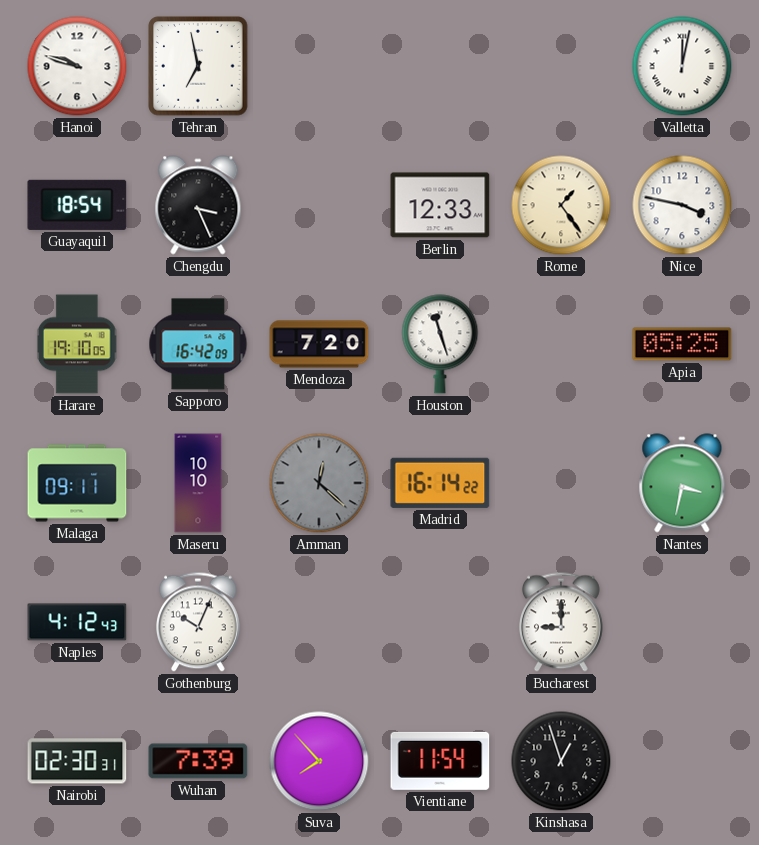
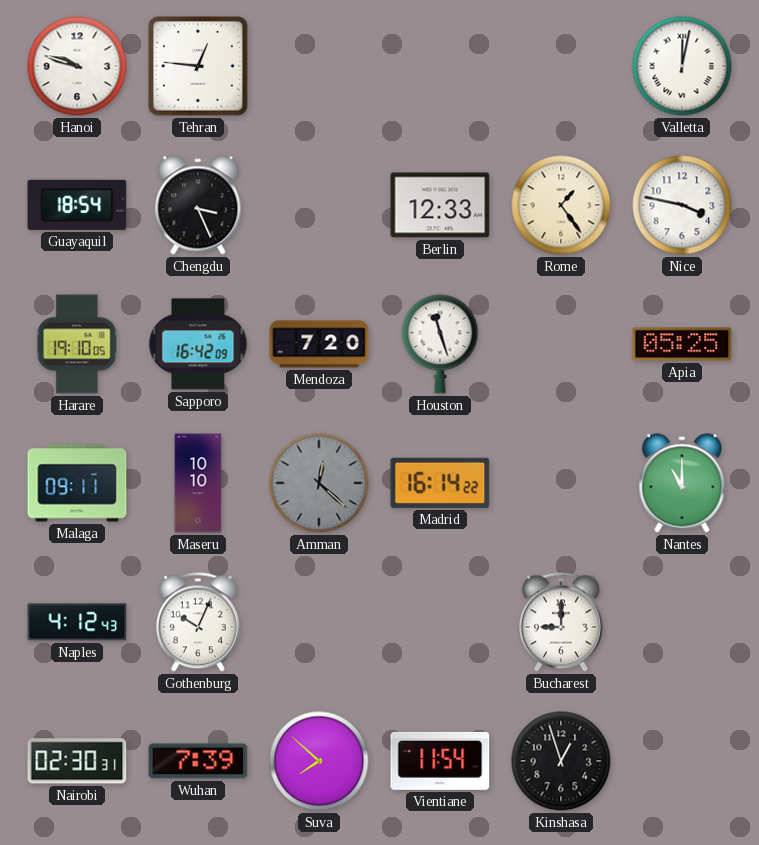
Tehran: 6:58 -> 12:46
Nantes: 3:32 -> 11:00
Suva: 7:53 -> 7:52
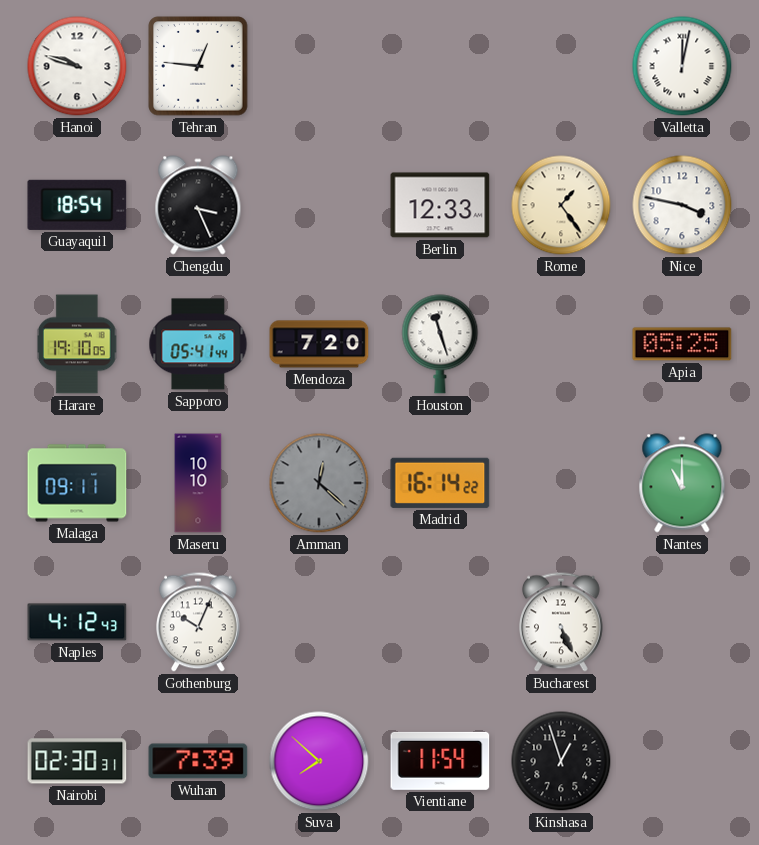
Sapporo: 16:42 -> 05:41
Bucharest: 9:00 -> 5:26
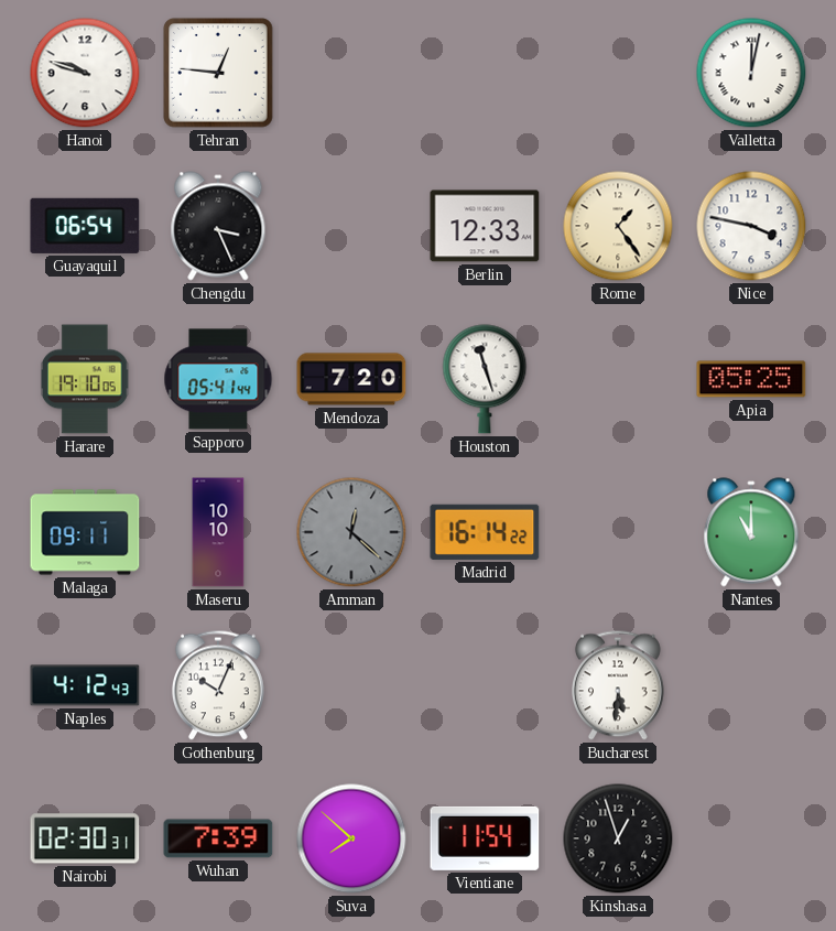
Guayaquil: 18:54 -> 06:54
Bucharest: 5:26 -> 5:31
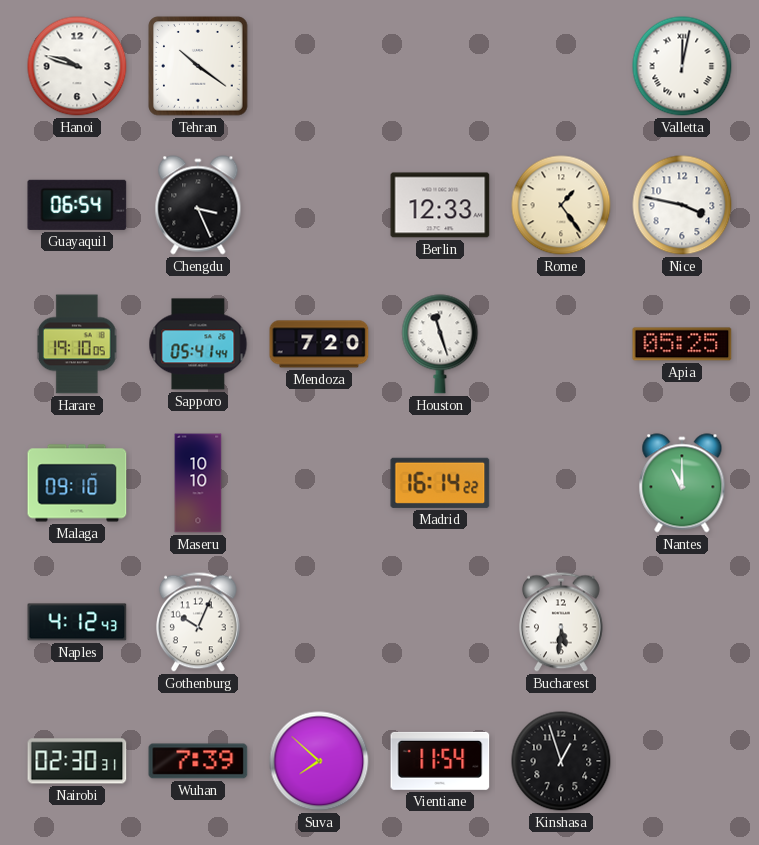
Tehran: 12:46 -> 10:21
Malaga: 09:11 -> 09:10
Amman: 12:22 -> none
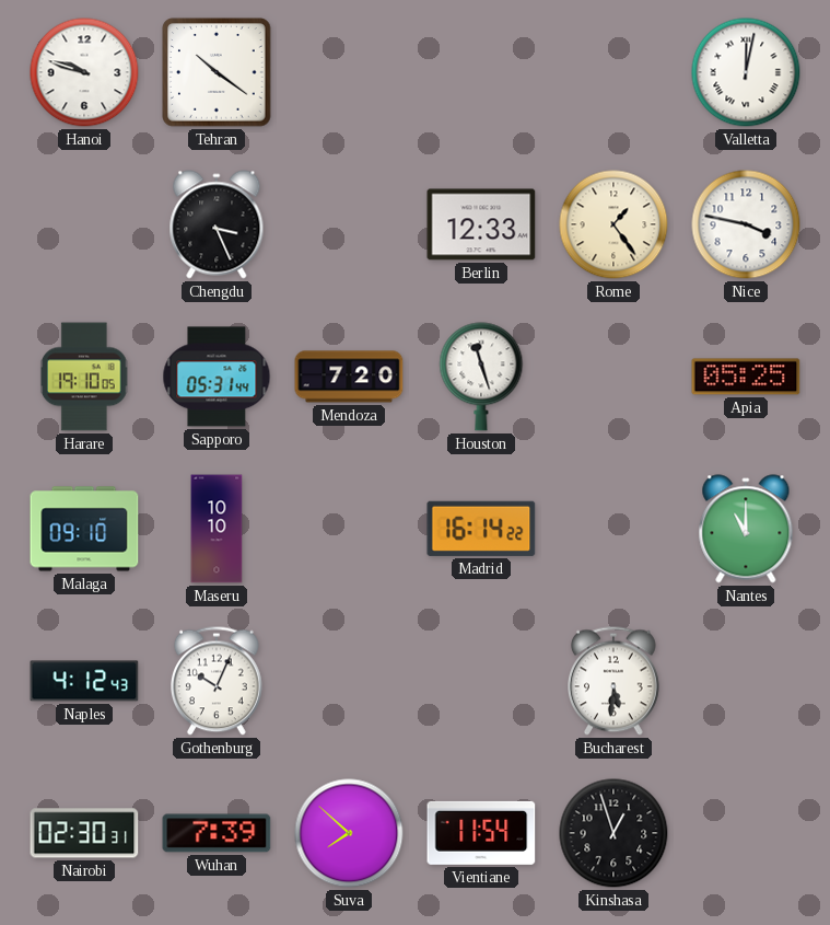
Guayaquil: 06:54 -> none
Sapporo: 05:41 -> 05:31
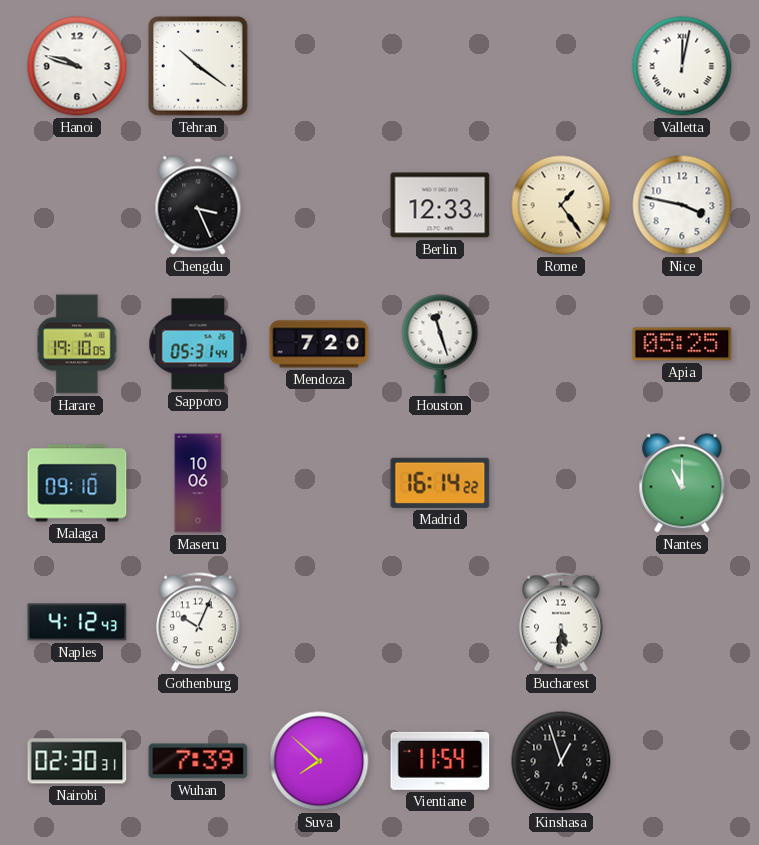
Maseru: 10:10 -> 10:06
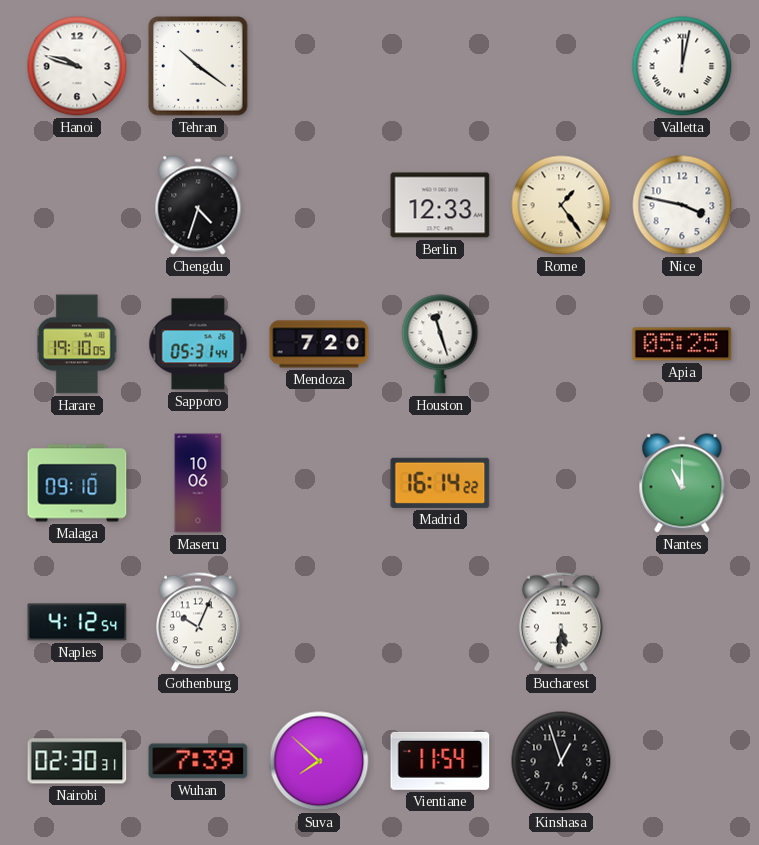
Chengdu: 3:26 -> 4:33
Naples: 4:12:43 -> 4:12:54
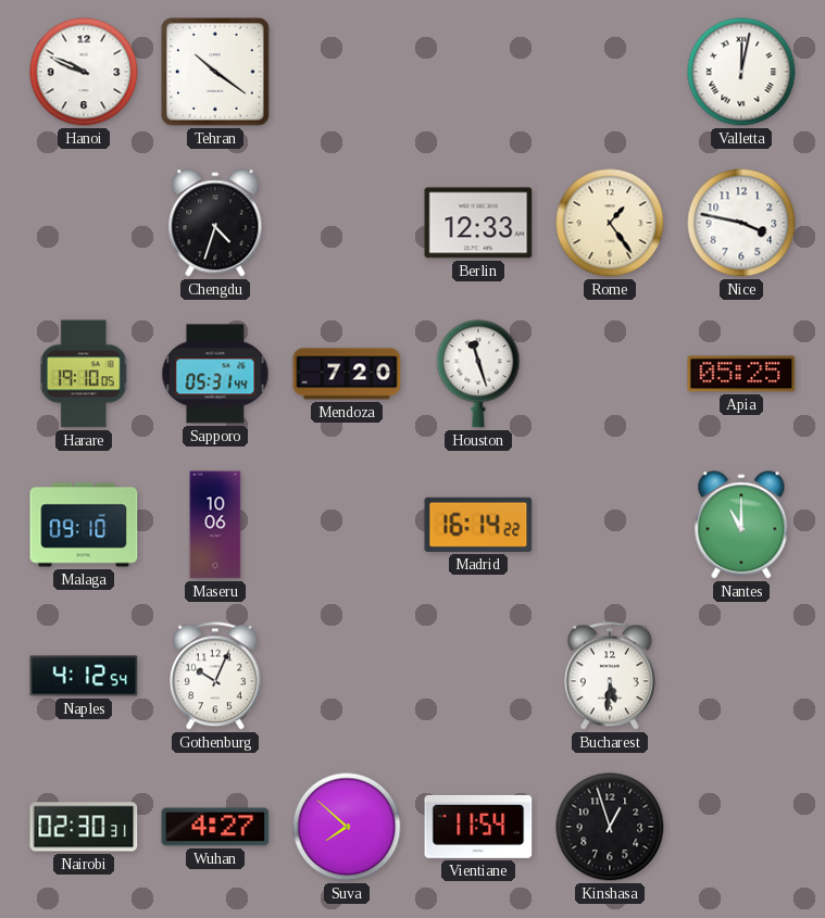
Hanoi: 9:48 -> 9:49
Wuhan: 7:39 -> 4:27
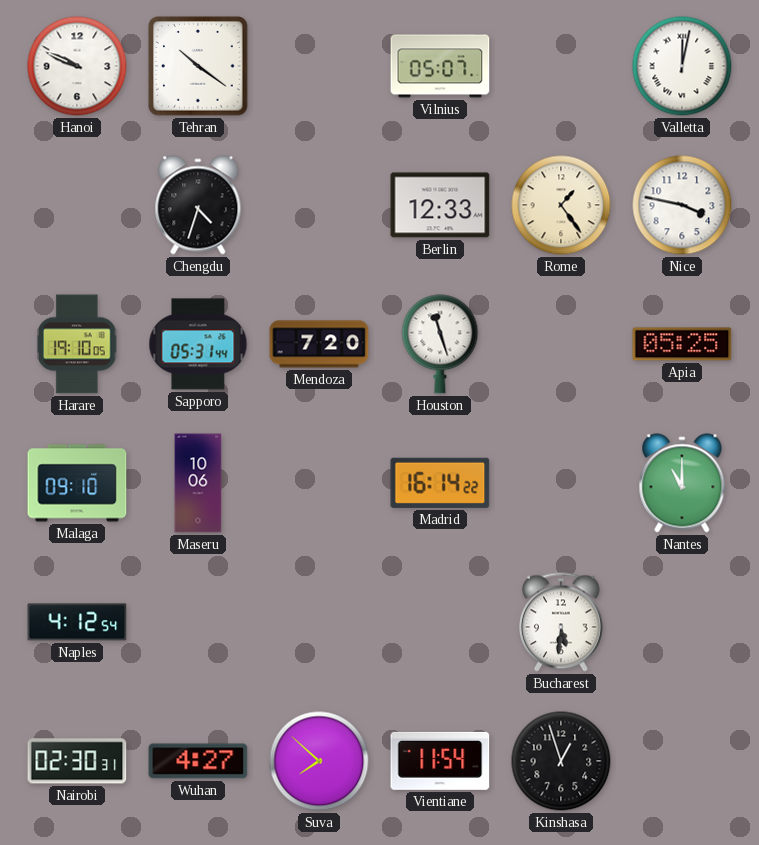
Vilnius: none -> 05:07
Gothenburg: 10:04 -> none
